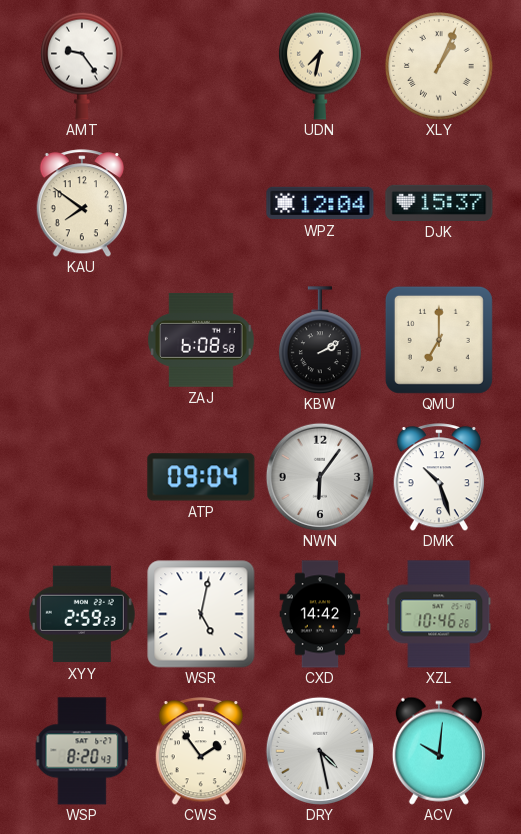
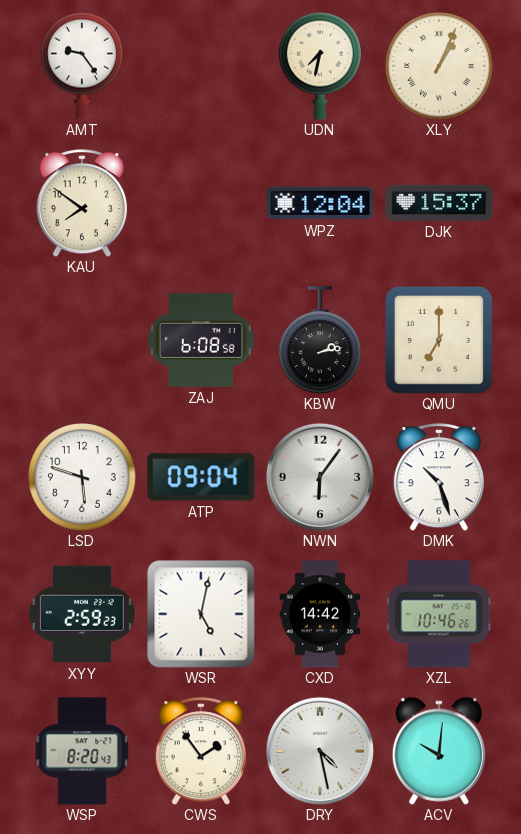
KBW: 2:10 -> 2:13
LSD: none -> 5:48
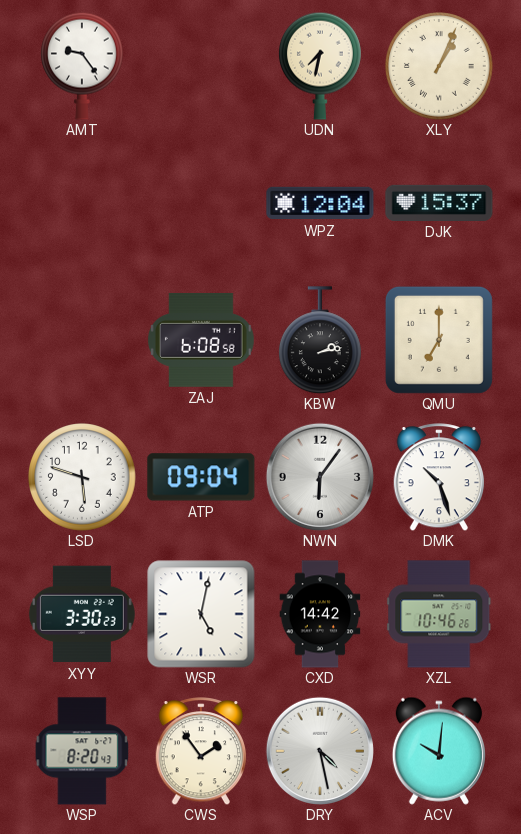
KAU: 7:51 -> none
XYY: 2:59 -> 3:30
